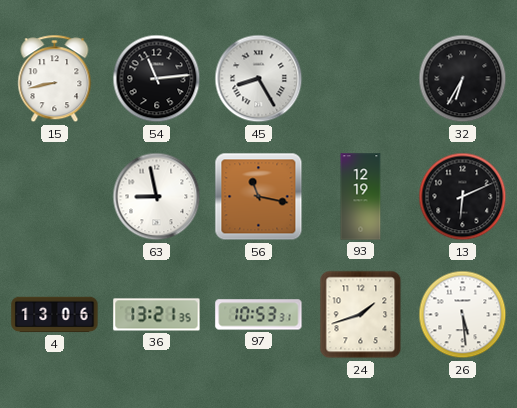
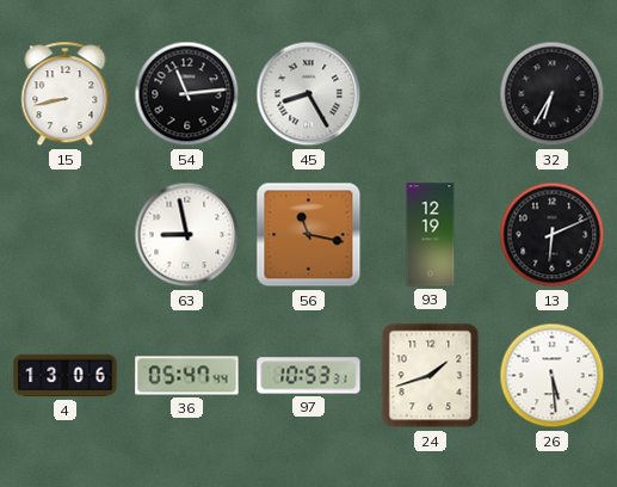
36: 13:21 -> 05:47
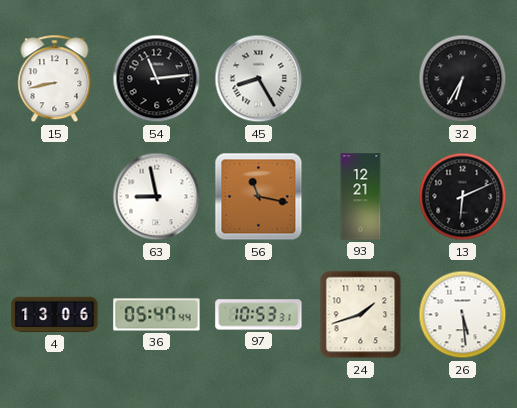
93: 12:19 -> 12:21
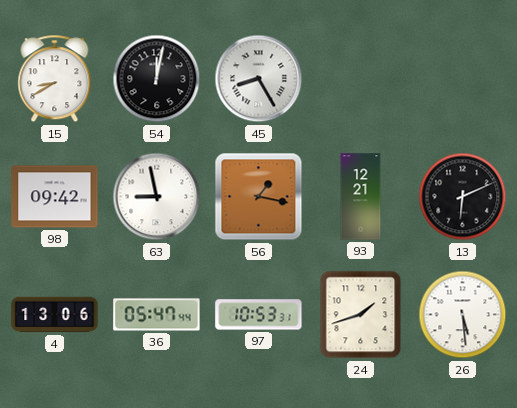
15: 8:43 -> 8:40
54: 11:14 -> 12:02
32: 6:35 -> none
98: none -> 09:42
56: 11:17 -> 1:17
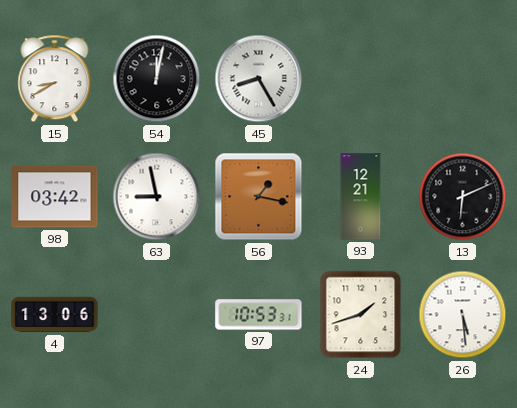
98: 09:42 -> 03:42
36: 05:47 -> none
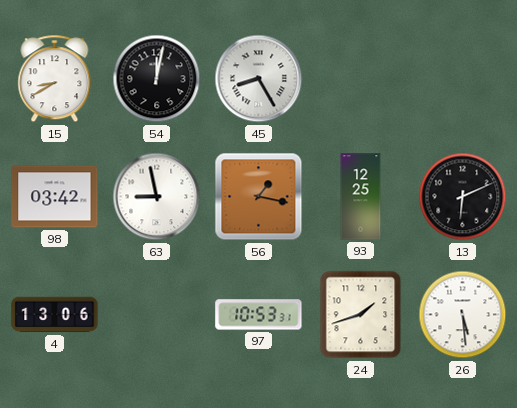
93: 12:21 -> 12:25
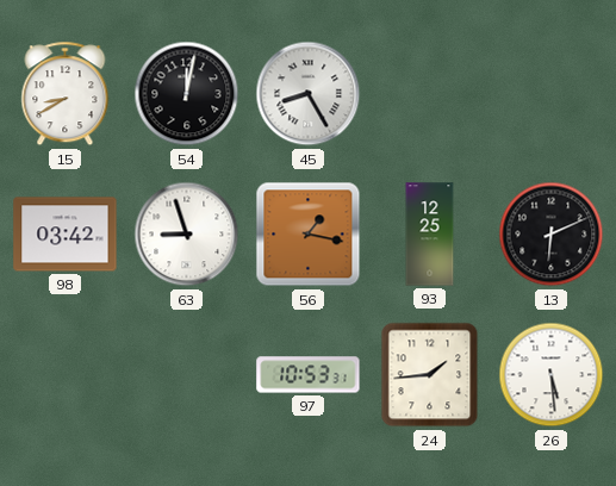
63: 8:58 -> 8:57
4: 13:06 -> none
24: 1:42 -> 1:44
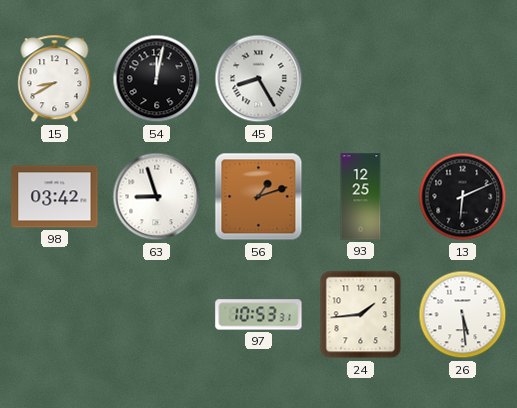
56: 1:17 -> 1:12
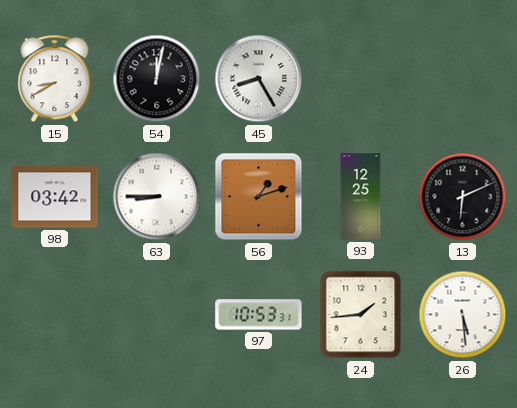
63: 8:57 -> 8:45
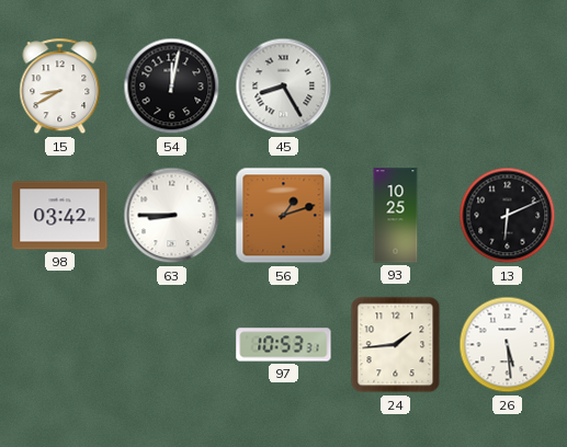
93: 12:25 -> 10:25
